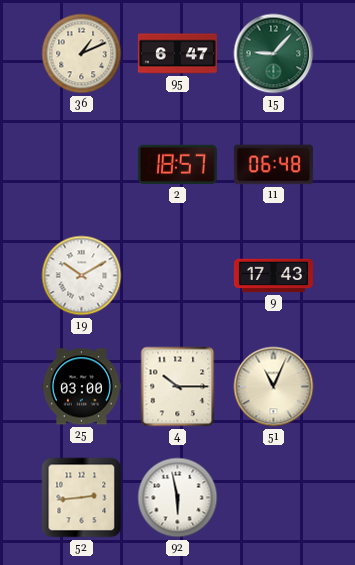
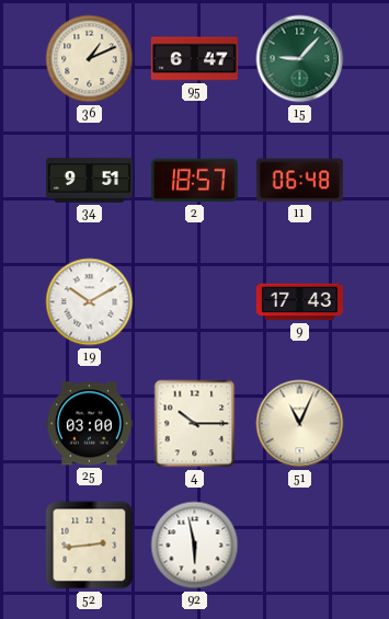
34: none -> 9:51
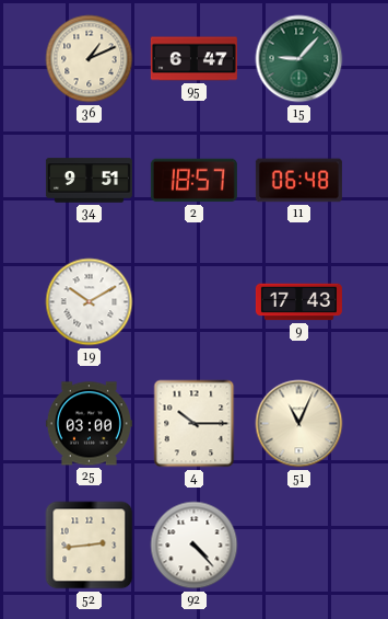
92: 5:58 -> 4:23
